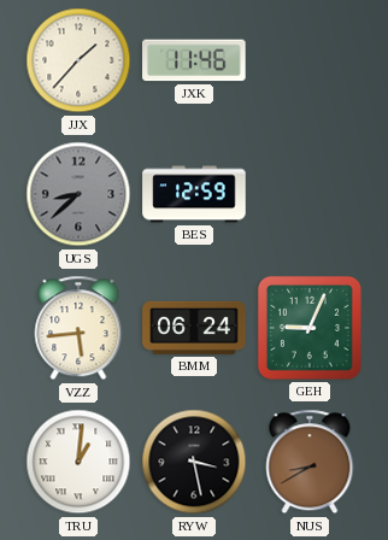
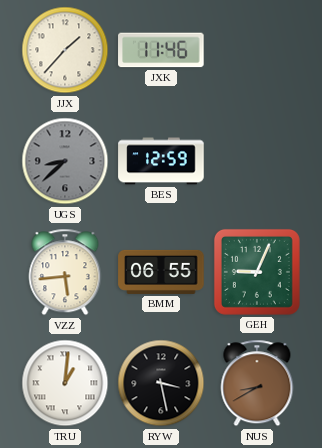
BMM: 06:24 -> 06:55
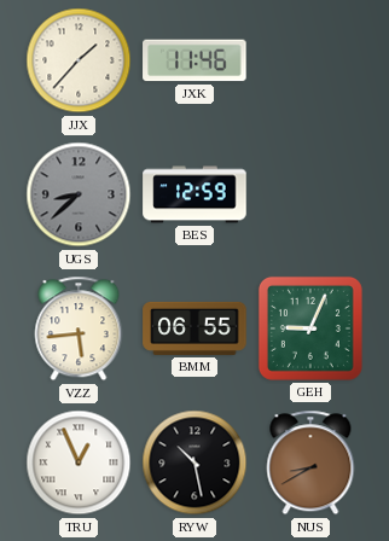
TRU: 1:01 -> 12:56
RYW: 3:28 -> 10:28
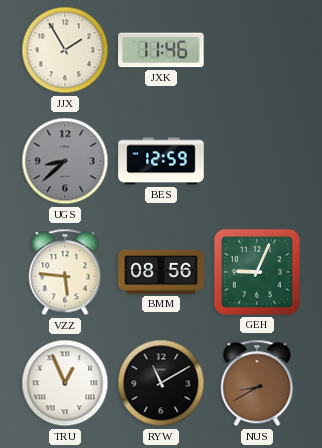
JJX: 1:37 -> 1:55
VZZ: 5:44 -> 5:46
BMM: 06:55 -> 08:56
RYW: 10:28 -> 11:10
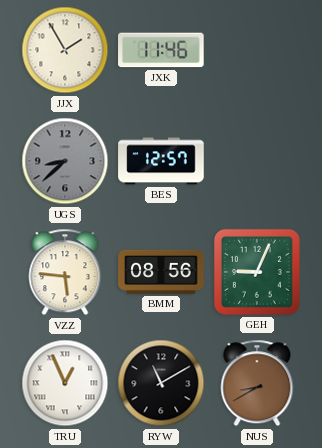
BES: 12:59 -> 12:57
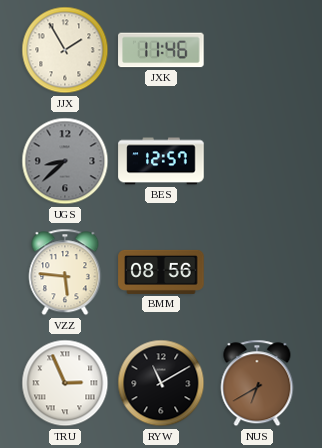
GEH: 9:04 -> none
TRU: 12:56 -> 2:56
NUS: 8:40 -> 6:40
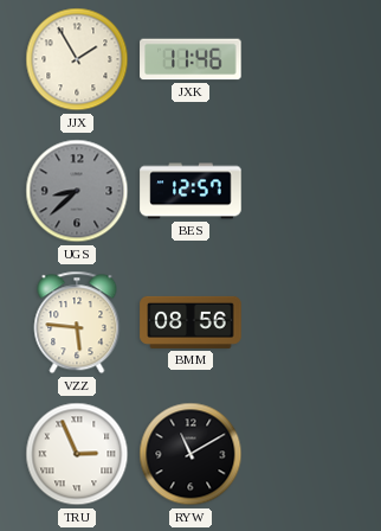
NUS: 6:40 -> none
